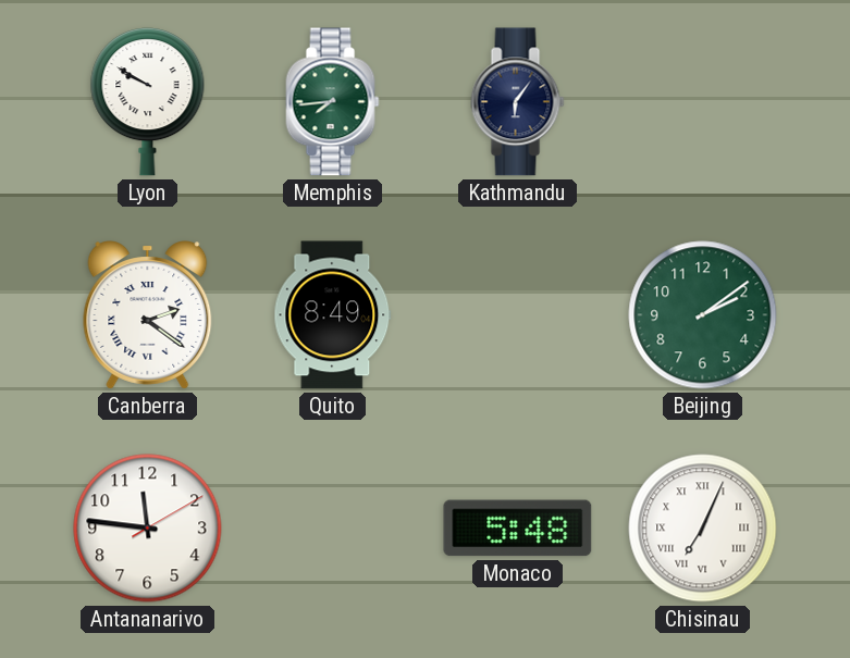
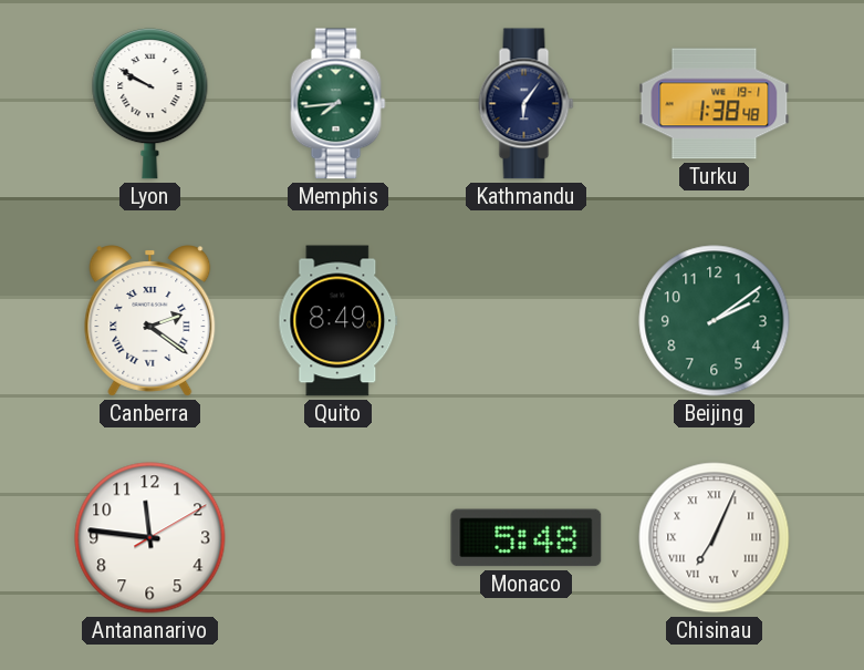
Turku: none -> 1:38
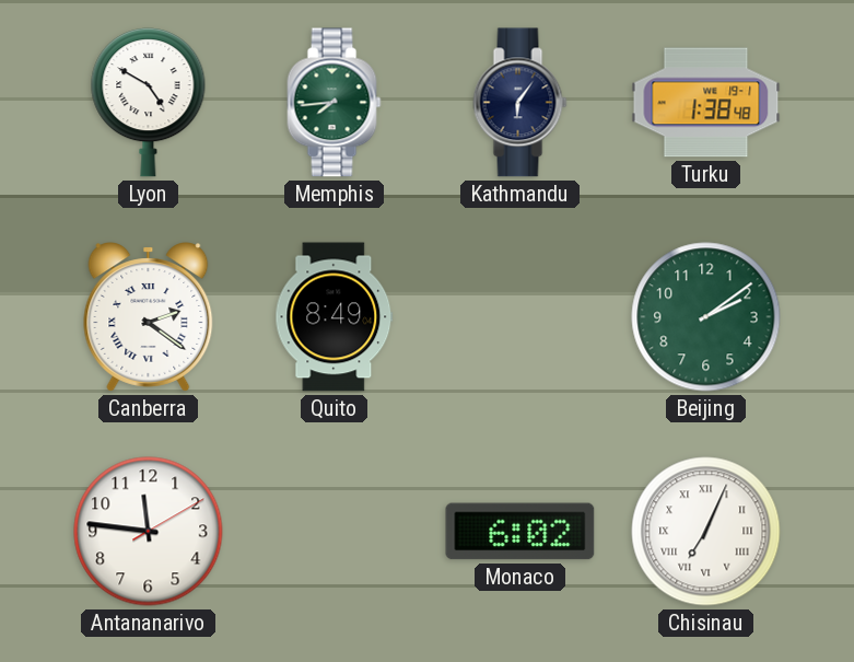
Lyon: 9:50 -> 4:50
Monaco: 5:48 -> 6:02
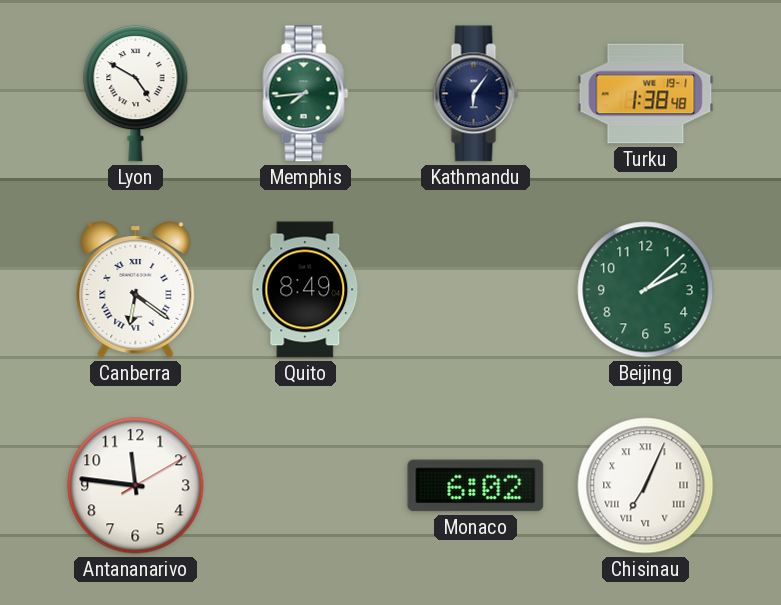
Canberra: 2:21 -> 6:21
Beijing: 2:09 -> 2:08
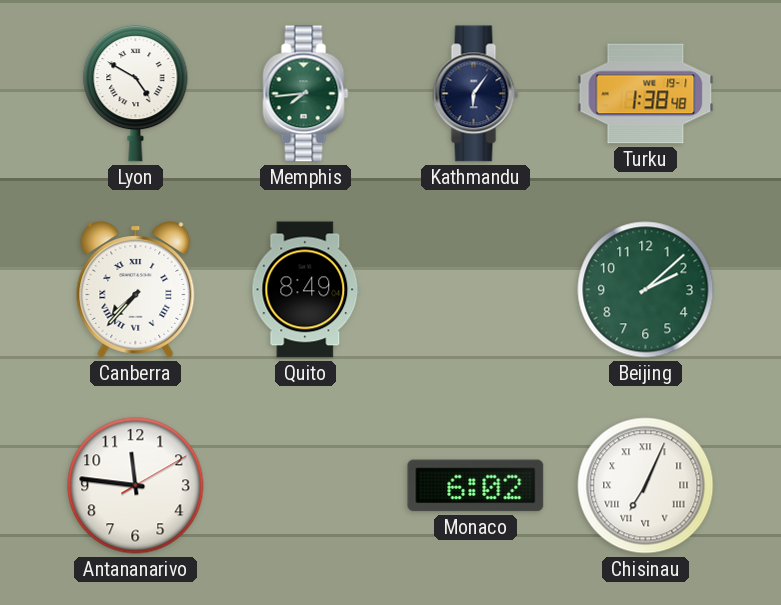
Canberra: 6:21 -> 7:37
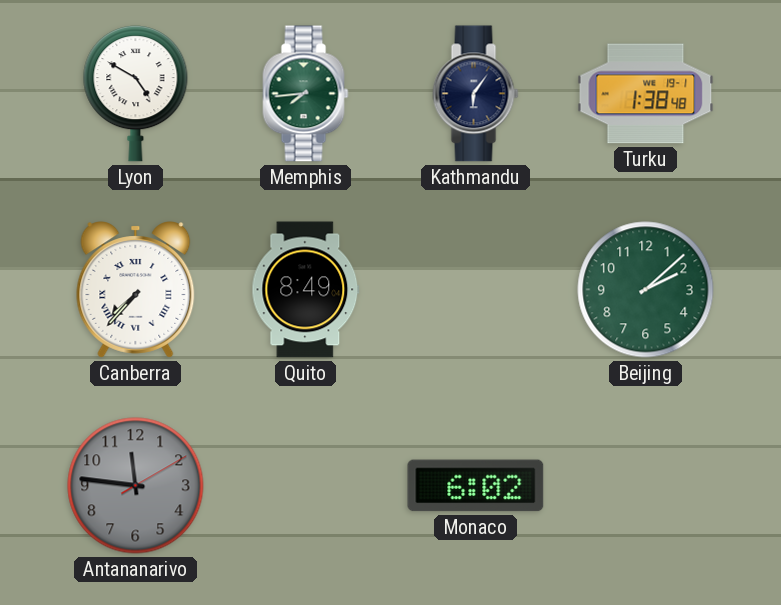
Antananarivo dial: white -> grey
Chisinau: 7:04 -> none
